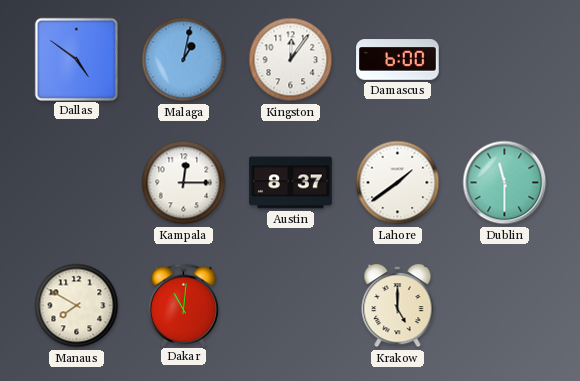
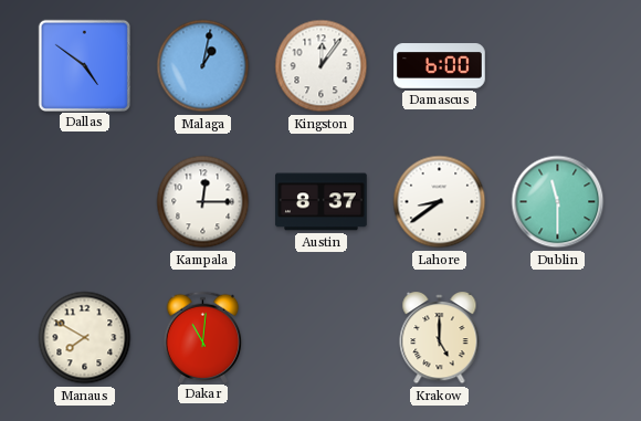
Lahore: 1:39 -> 8:39
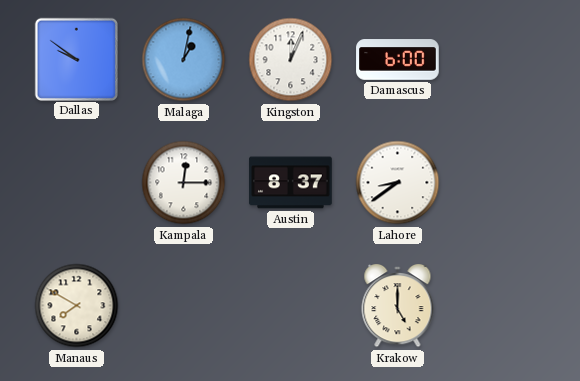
Dallas: 4:51 -> 9:51
Kingston: 12:06 -> 12:04
Dublin: 11:30 -> none
Dakar: 11:01 -> none
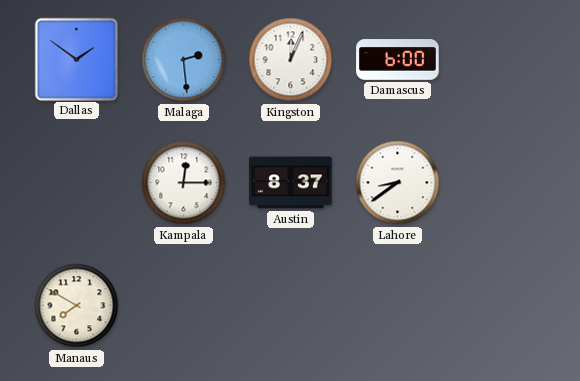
Dallas: 9:51 -> 1:51
Malaga: 1:02 -> 2:29
Krakow: 5:00 -> none
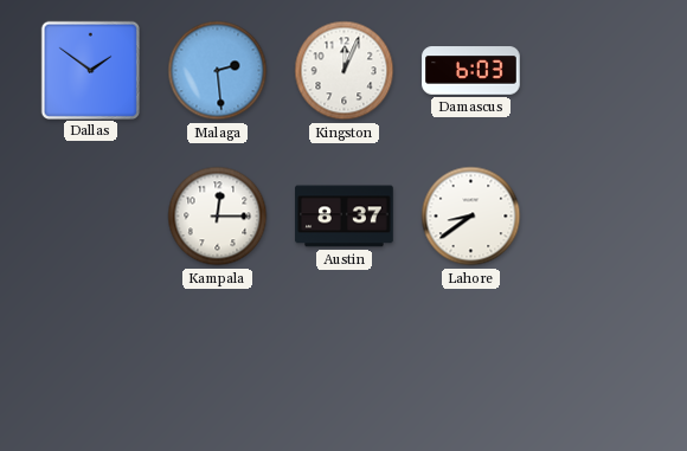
Damascus: 6:00 -> 6:03
Manaus: 7:50 -> none
